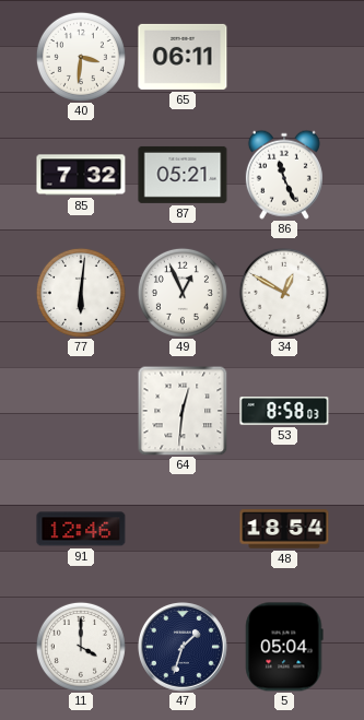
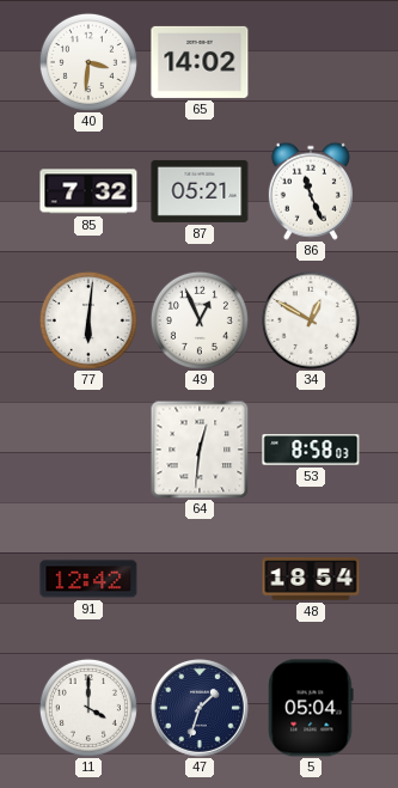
65: 06:11 -> 14:02
91: 12:46 -> 12:42
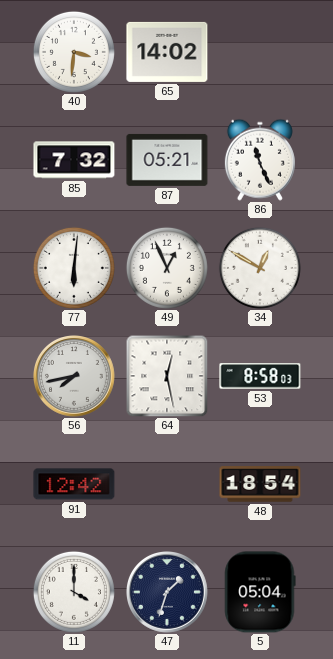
56: none -> 7:43
64: 12:31 -> 12:28
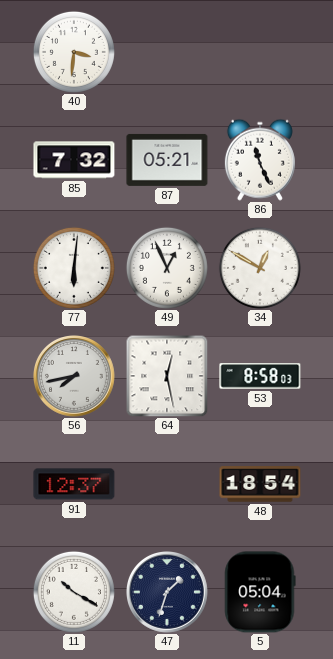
65: 14:02 -> none
91: 12:42 -> 12:37
11: 4:00 -> 10:20
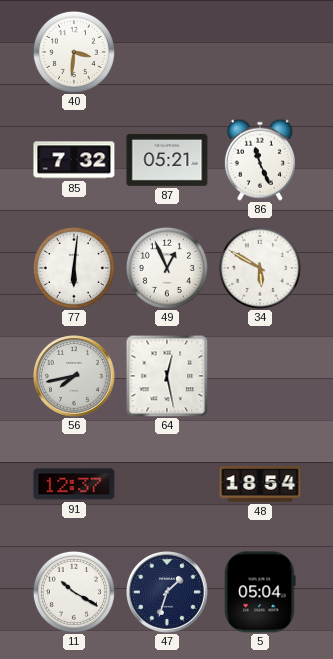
34: 12:50 -> 5:50
53: 8:58 -> none
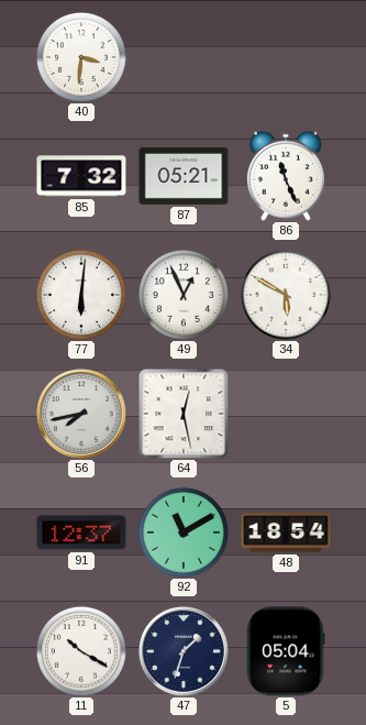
92: none -> 11:10
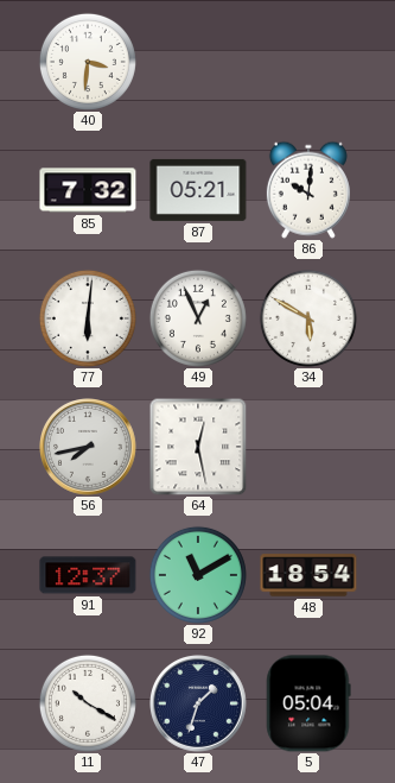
86: 11:26 -> 10:01
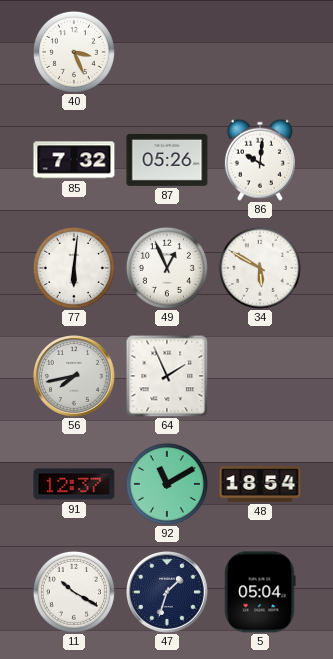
40: 3:31 -> 3:26
87: 05:21 -> 05:26
64: 12:28 -> 1:56
